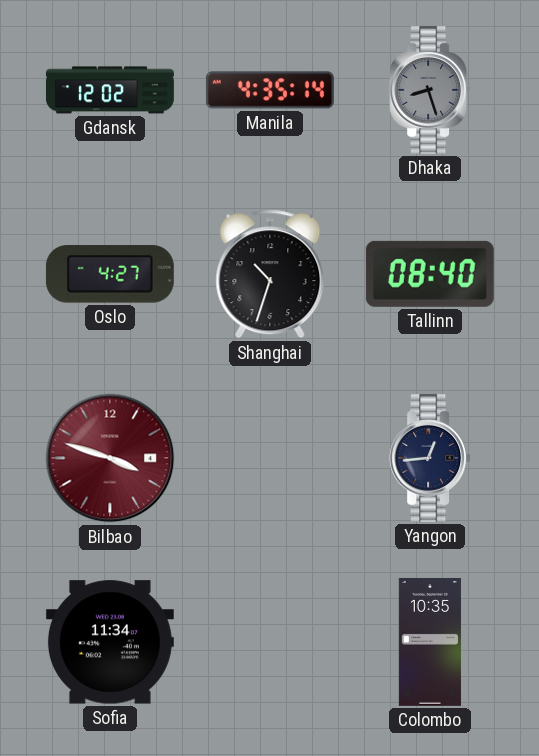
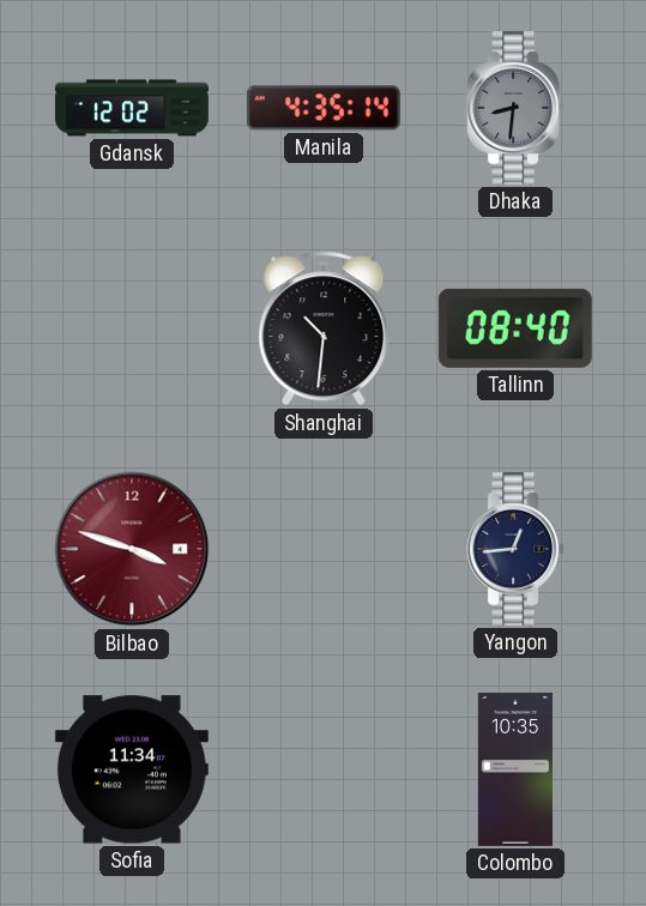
Dhaka: 8:27 -> 8:31
Oslo: 4:27 -> none
Shanghai: 10:33 -> 10:31
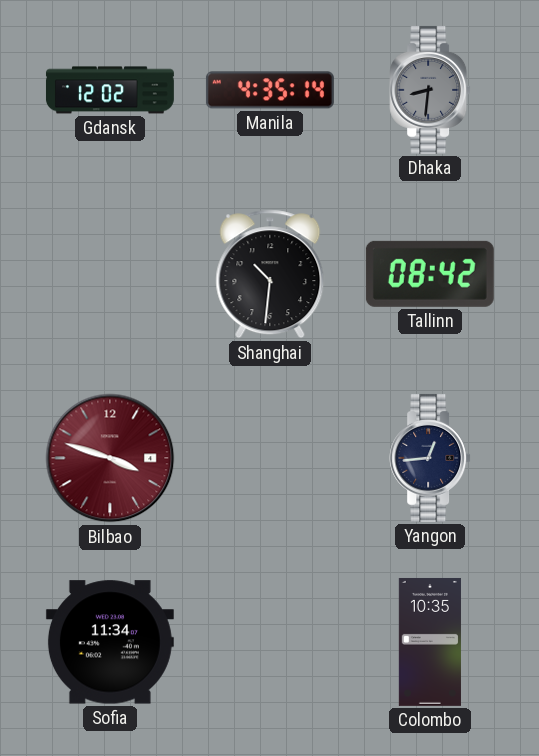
Tallinn: 08:40 -> 08:42
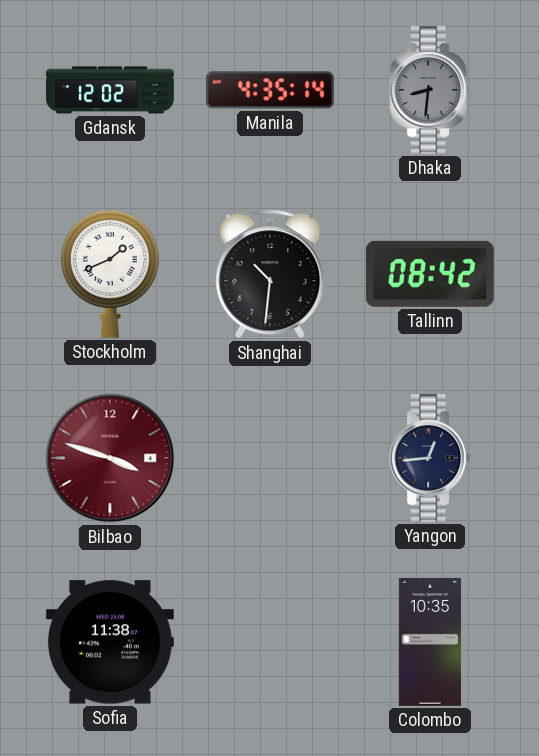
Stockholm: none -> 1:41
Sofia: 11:34 -> 11:38
